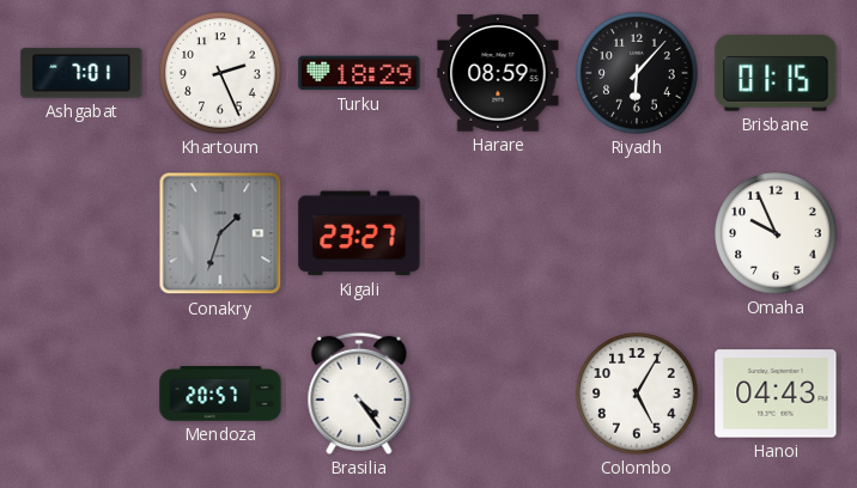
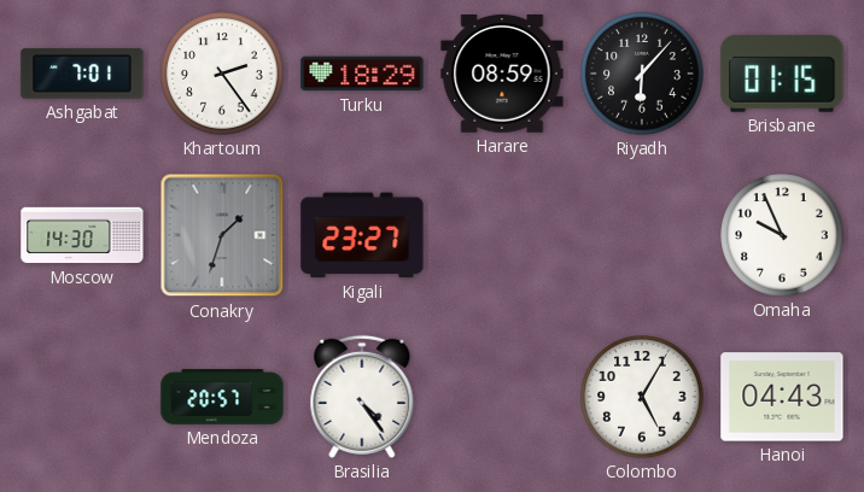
Khartoum: 2:26 -> 2:24
Moscow: none -> 14:30
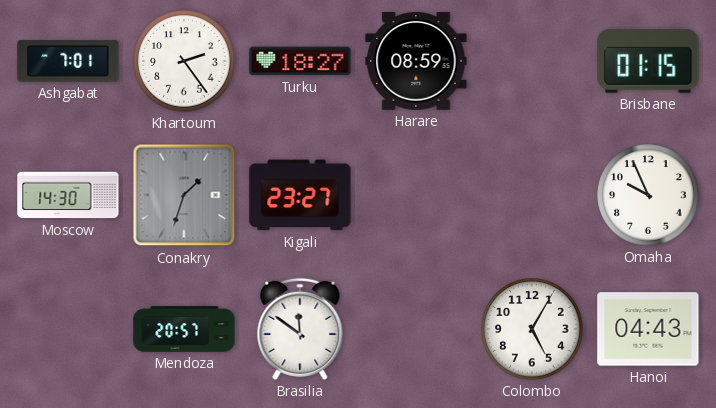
Turku: 18:29 -> 18:27
Riyadh: 6:07 -> none
Brasilia: 4:24 -> 11:51
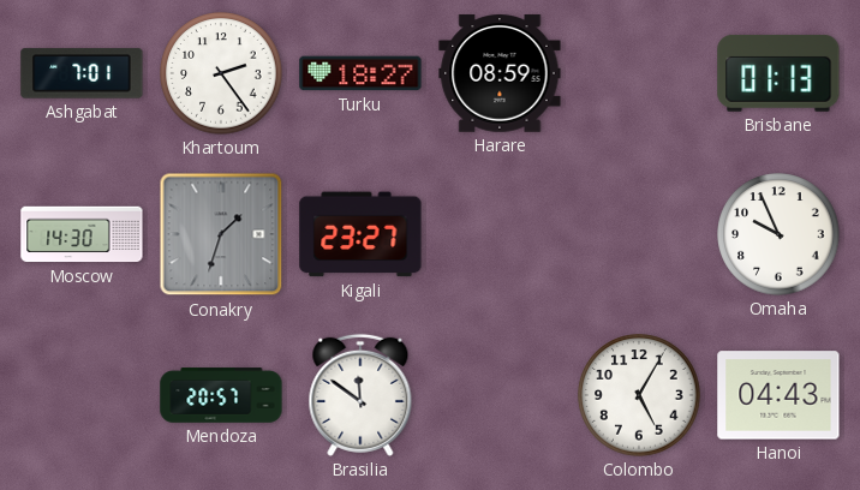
Brisbane: 01:15 -> 01:13
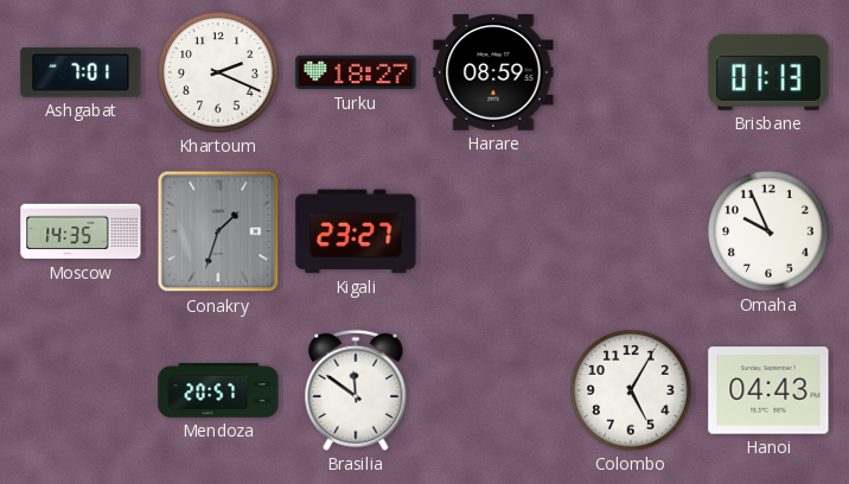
Khartoum: 2:24 -> 2:19
Moscow: 14:30 -> 14:35
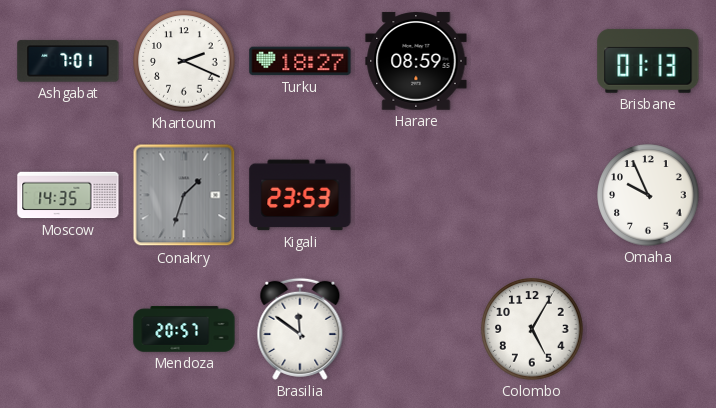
Kigali: 23:27 -> 23:53
Hanoi: 04:43 -> none
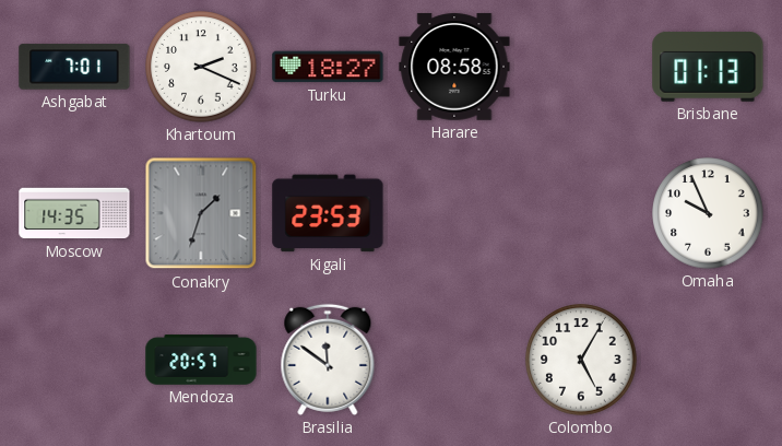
Harare: 08:59 -> 08:58
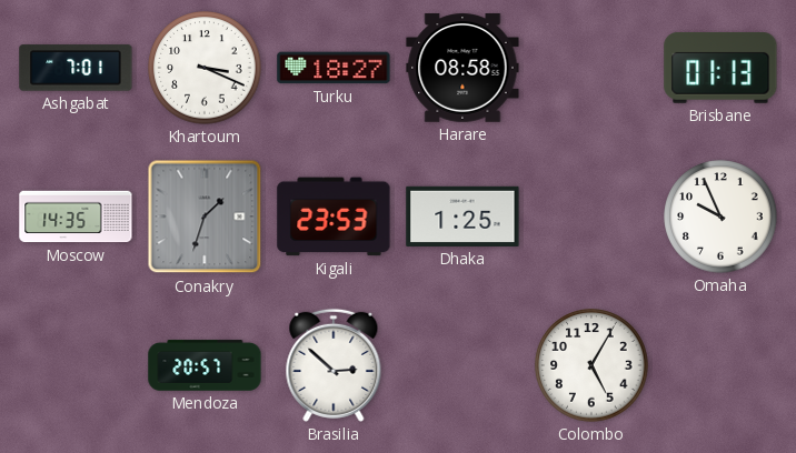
Khartoum: 2:19 -> 3:19
Dhaka: none -> 1:25
Brasilia: 11:51 -> 2:52
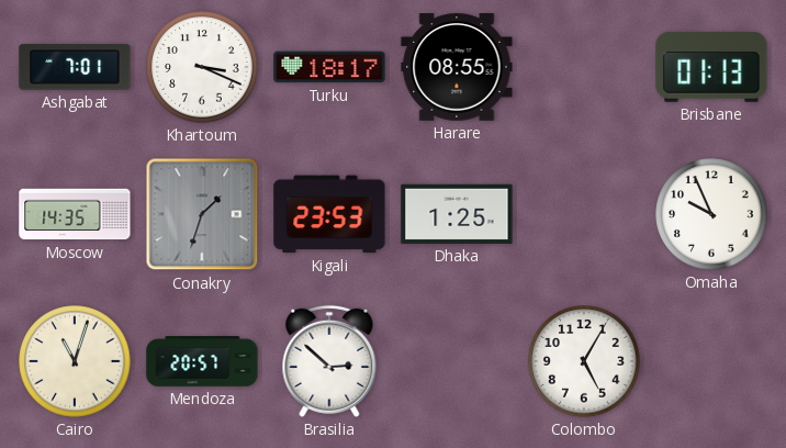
Turku: 18:27 -> 18:17
Harare: 08:58 -> 08:55
Cairo: none -> 11:03
